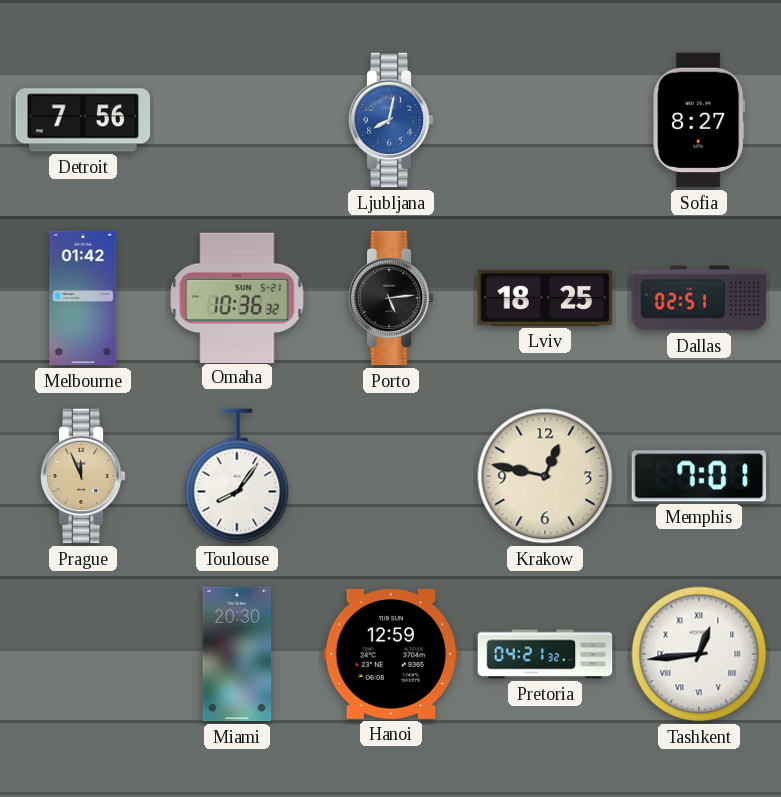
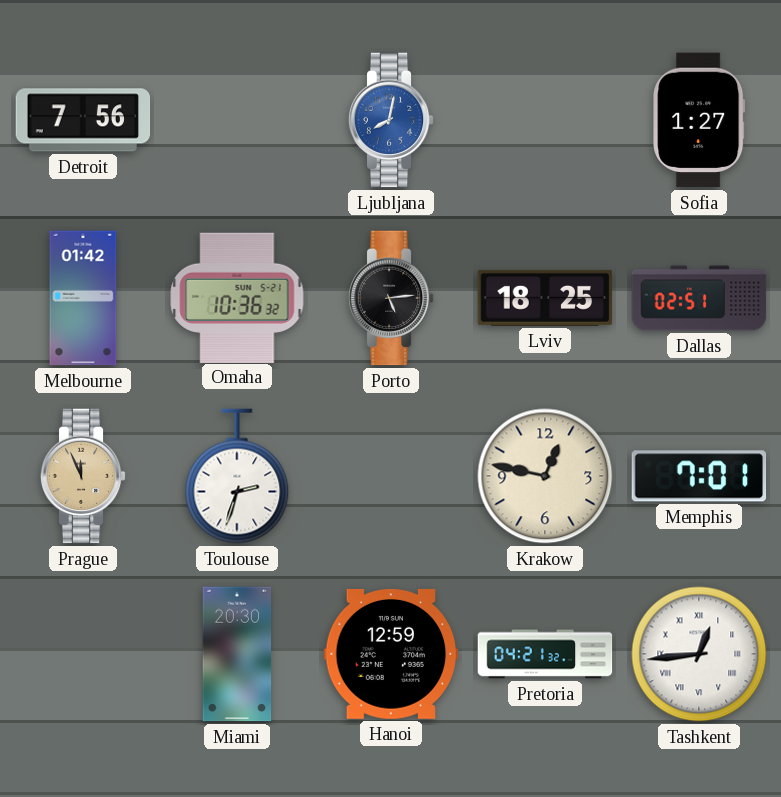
Sofia: 8:27 -> 1:27
Toulouse: 8:06 -> 2:33
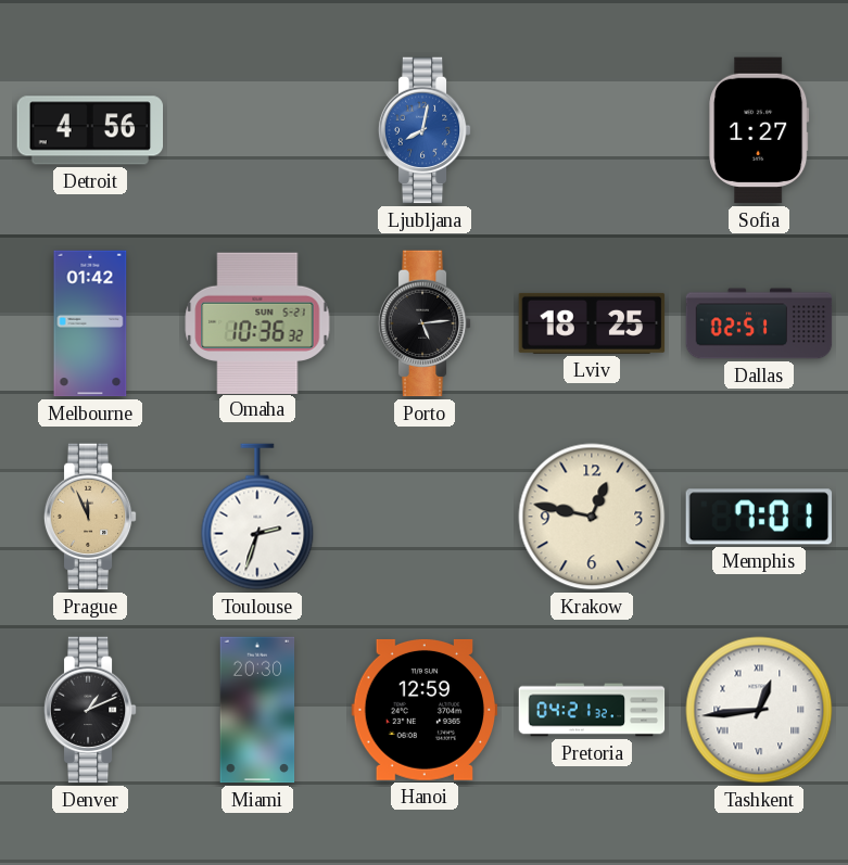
Detroit: 7:56 -> 4:56
Denver: none -> 1:11
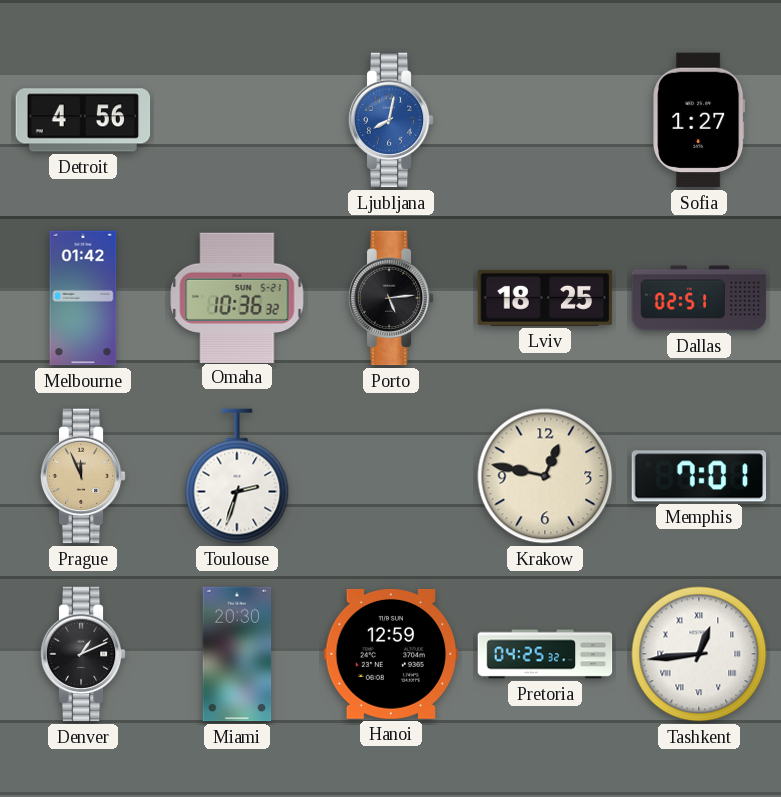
Pretoria: 04:21 -> 04:25
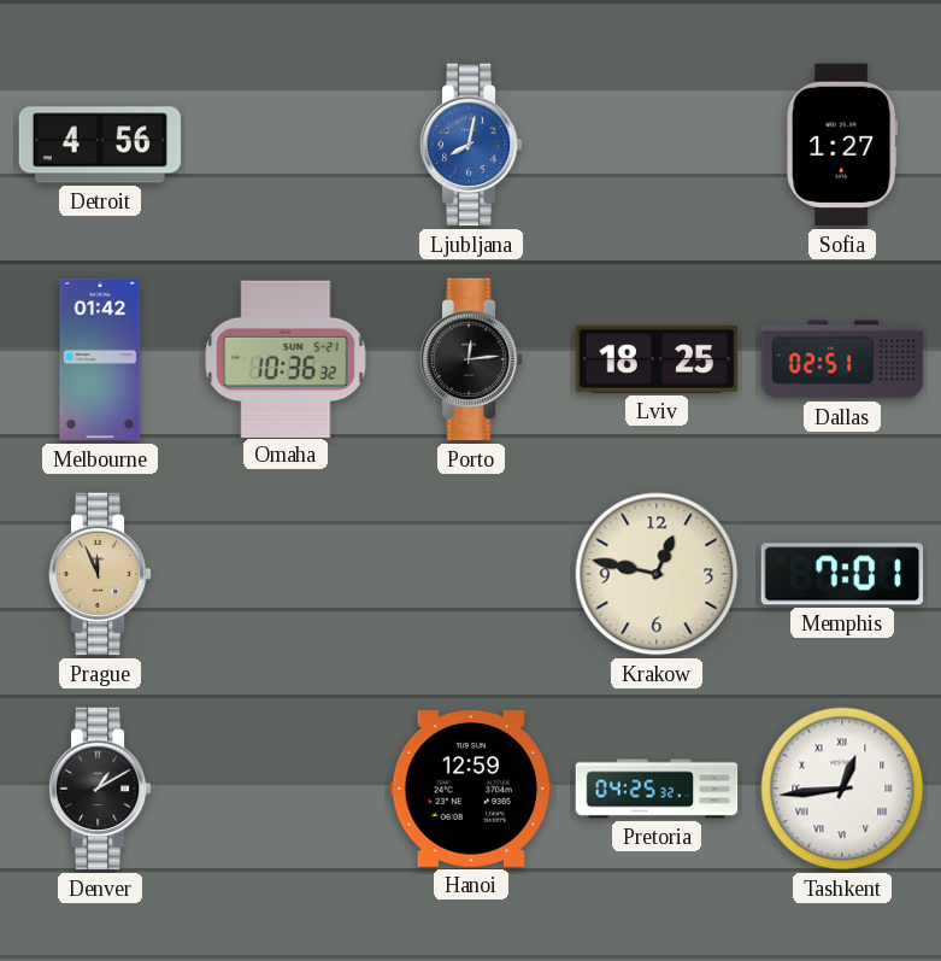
Porto: 5:14 -> 12:14
Toulouse: 2:33 -> none
Denver: 1:11 -> 1:10
Miami: 20:30 -> none
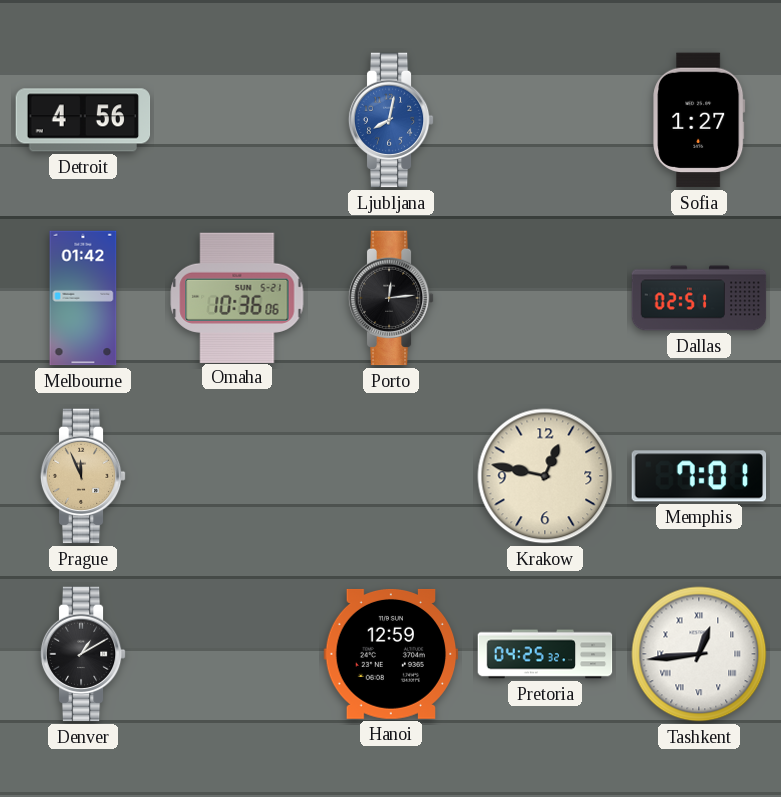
Omaha: 10:36:32 -> 10:36:06
Lviv: 18:25 -> none
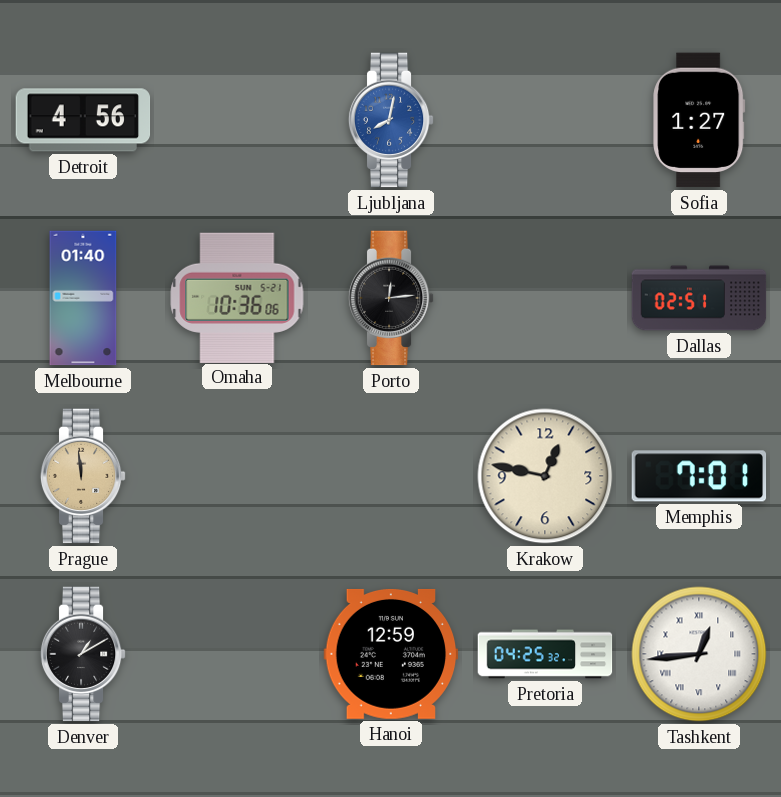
Melbourne: 01:42 -> 01:40
Prague: 11:56 -> 11:59
